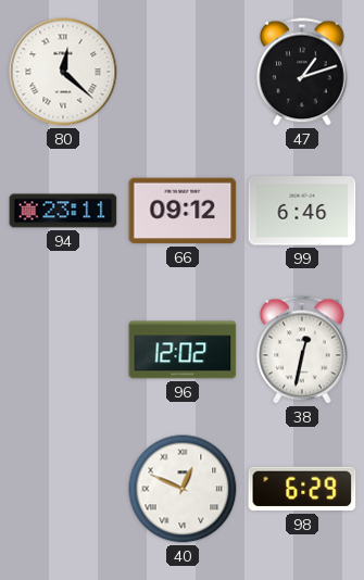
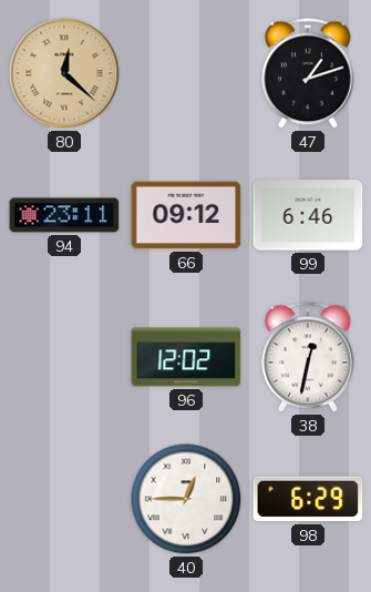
80 dial: white -> champagne
40: 12:49 -> 12:45
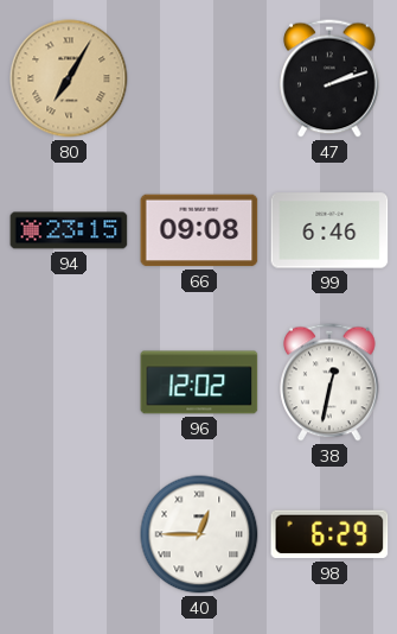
80: 12:22 -> 7:05
47: 1:12 -> 2:12
94: 23:11 -> 23:15
66: 09:12 -> 09:08
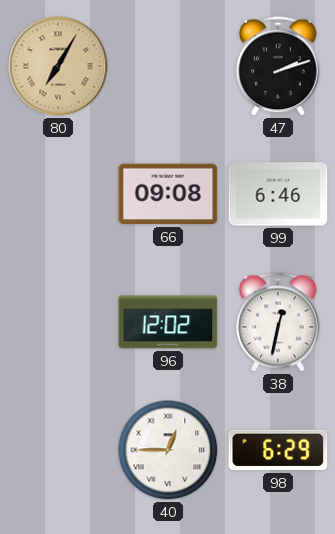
94: 23:15 -> none
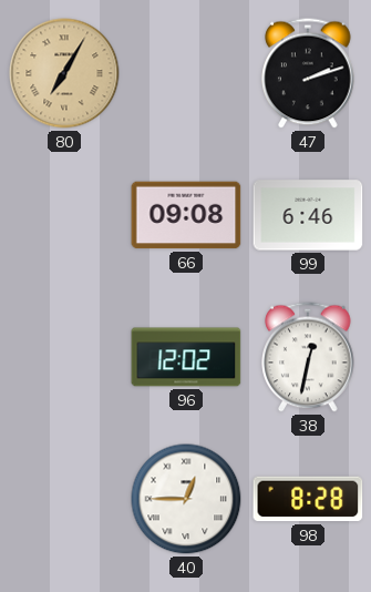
98: 6:29 -> 8:28
